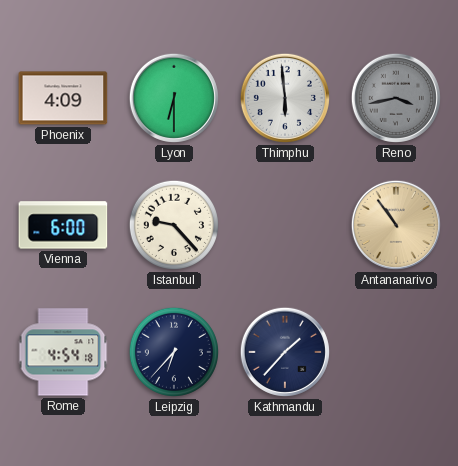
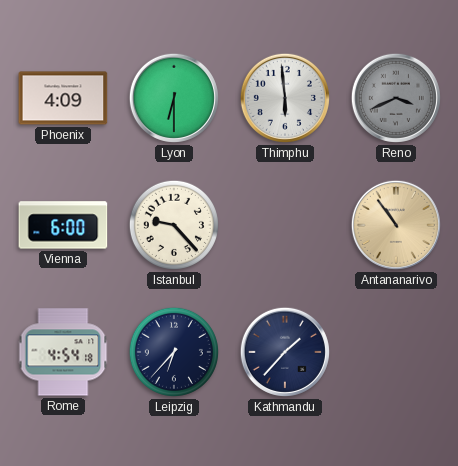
Reno: 3:43 -> 3:41
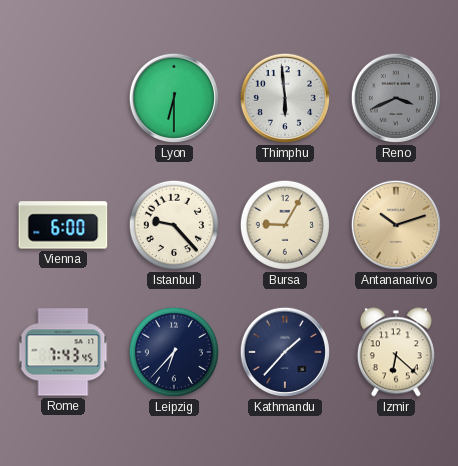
Phoenix: 4:09 -> none
Bursa: none -> 9:05
Antananarivo: 10:54 -> 10:12
Rome: 4:54 -> 7:43
Izmir: none -> 6:22
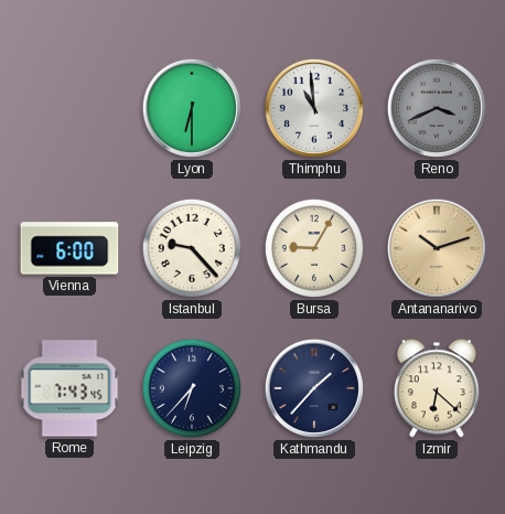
Thimphu: 5:59 -> 10:59
